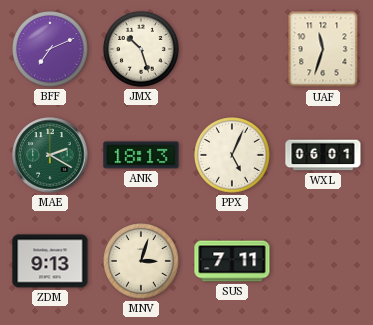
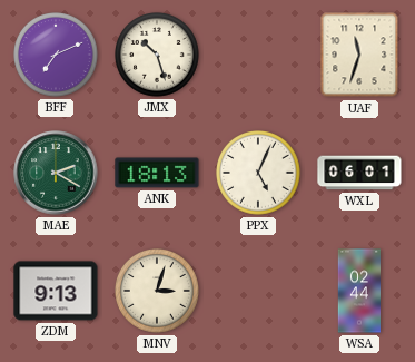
SUS: 7:11 -> none
WSA: none -> 02:44
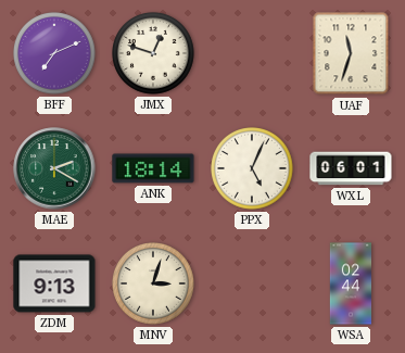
JMX: 10:27 -> 12:48
ANK: 18:13 -> 18:14
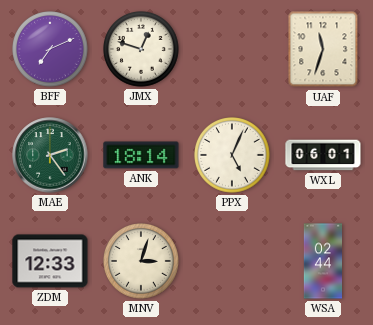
MAE: 2:20 -> 2:24
ZDM: 9:13 -> 12:33
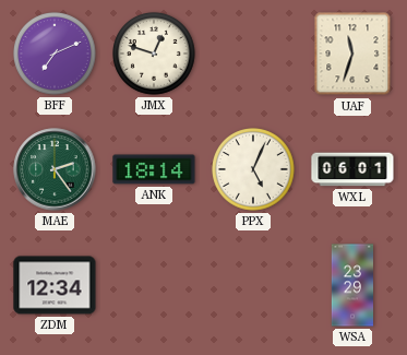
ZDM: 12:33 -> 12:34
MNV: 3:03 -> none
WSA: 02:44 -> 23:29
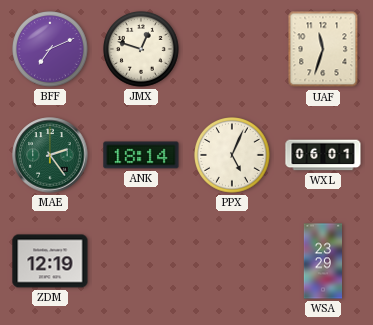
ZDM: 12:34 -> 12:19
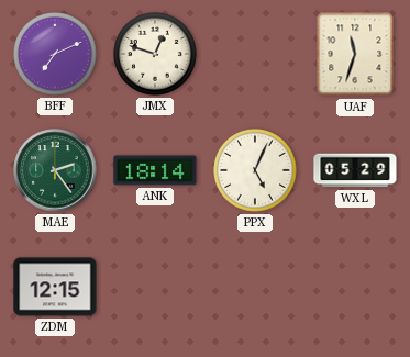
WXL: 06:01 -> 05:29
ZDM: 12:19 -> 12:15
WSA: 23:29 -> none
